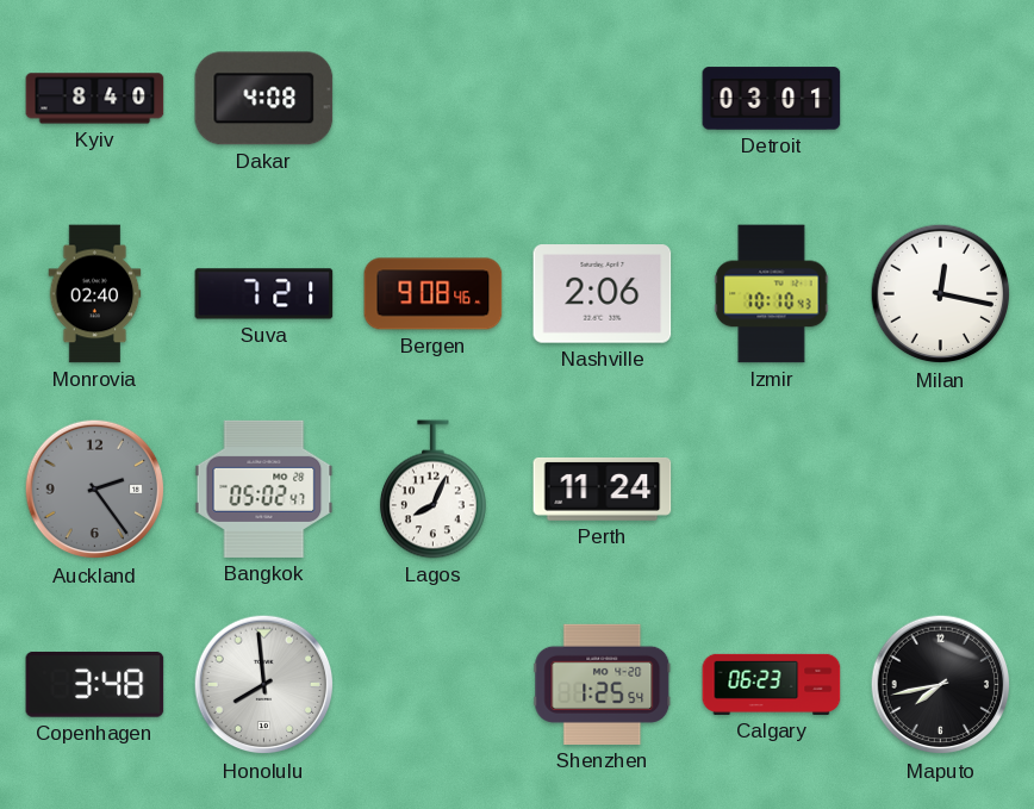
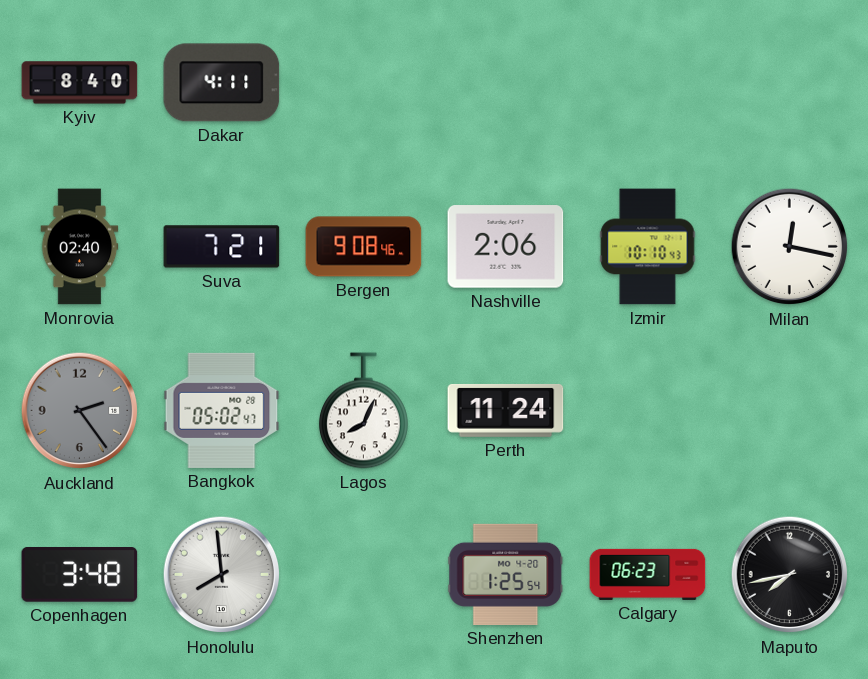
Dakar: 4:08 -> 4:11
Detroit: 03:01 -> none
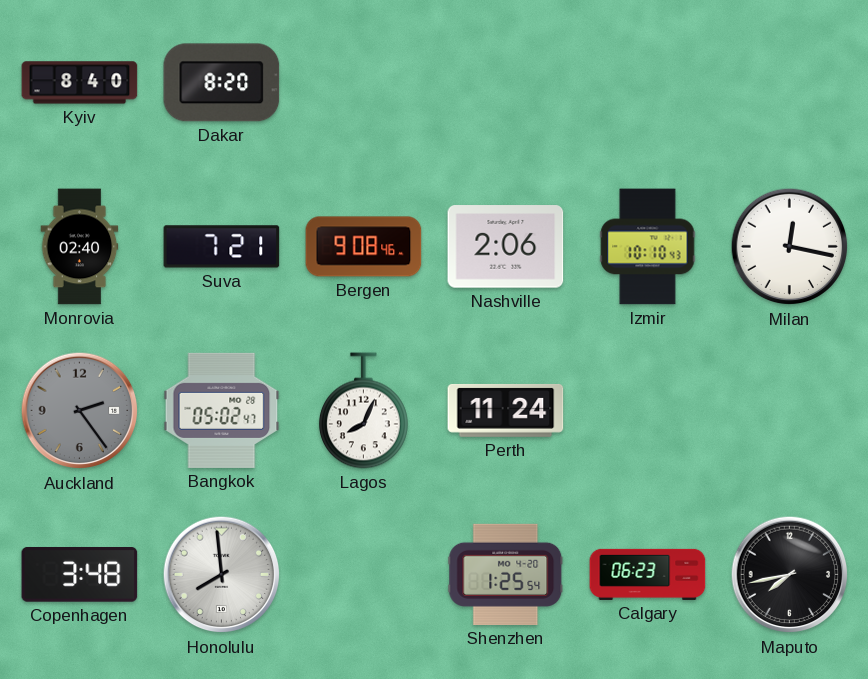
Dakar: 4:11 -> 8:20
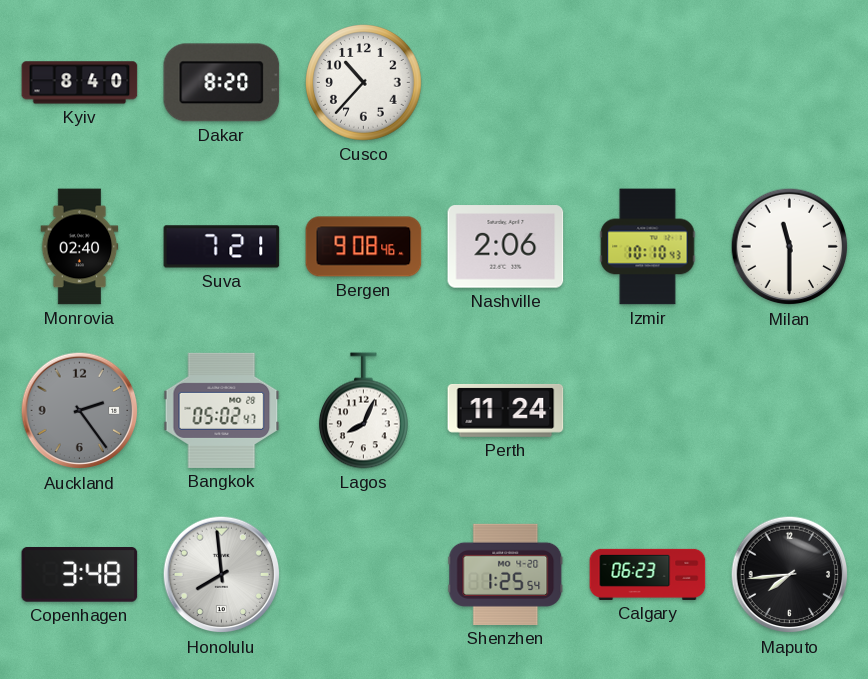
Cusco: none -> 10:37
Milan: 12:17 -> 11:30
Maputo: 7:43 -> 7:44
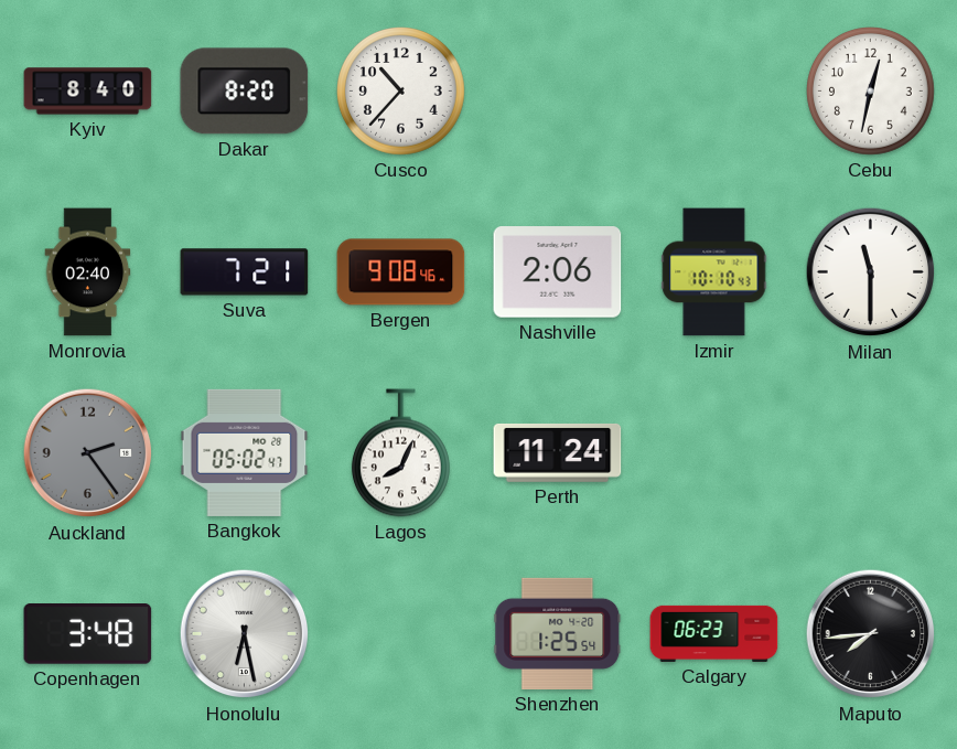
Cebu: none -> 12:32
Honolulu: 7:59 -> 6:28
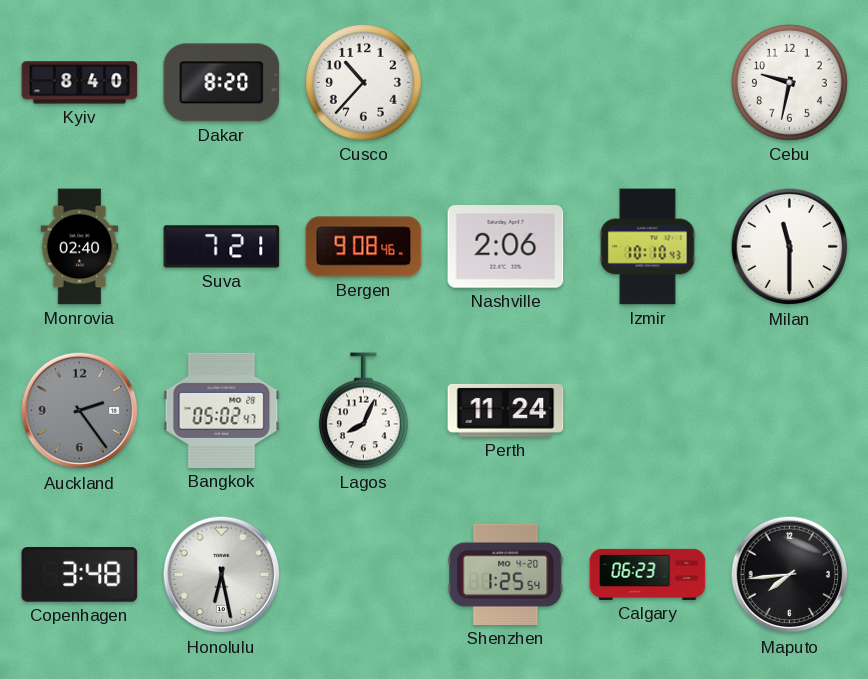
Cebu: 12:32 -> 9:32
